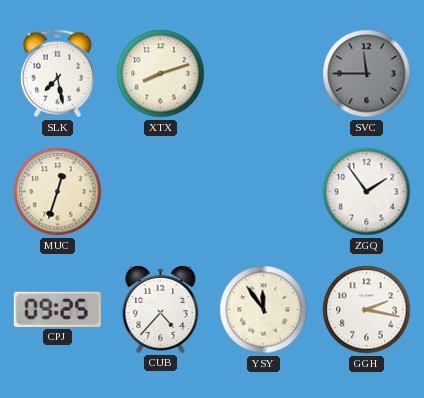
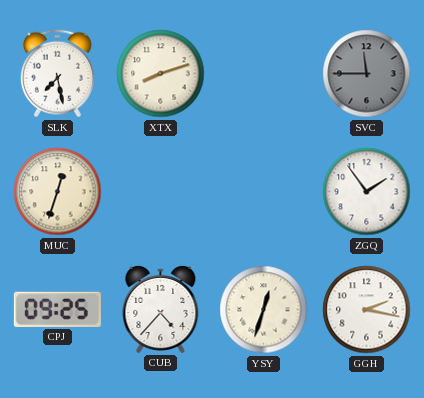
YSY: 11:54 -> 12:33
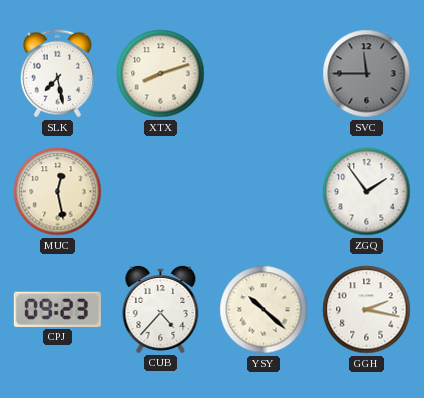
MUC: 12:33 -> 12:28
CPJ: 09:25 -> 09:23
YSY: 12:33 -> 10:22
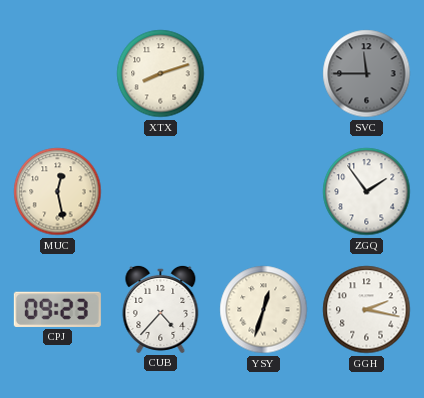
SLK: 7:28 -> none
YSY: 10:22 -> 12:33
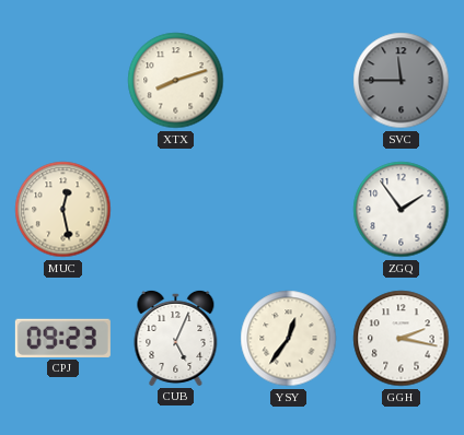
CUB: 4:37 -> 5:04
YSY: 12:33 -> 12:36
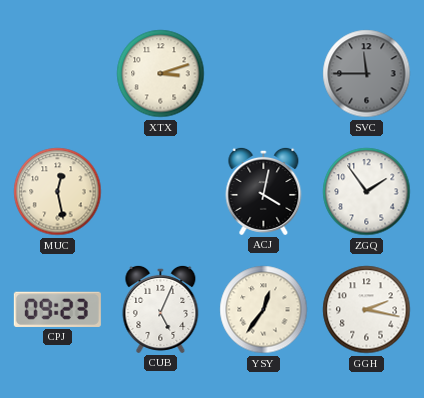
XTX: 8:12 -> 3:12
ACJ: none -> 4:02
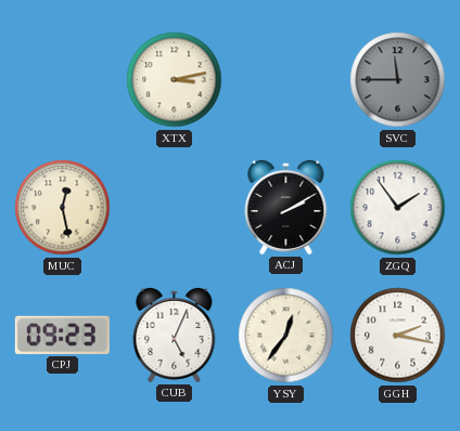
XTX: 3:12 -> 3:13
ACJ: 4:02 -> 2:10
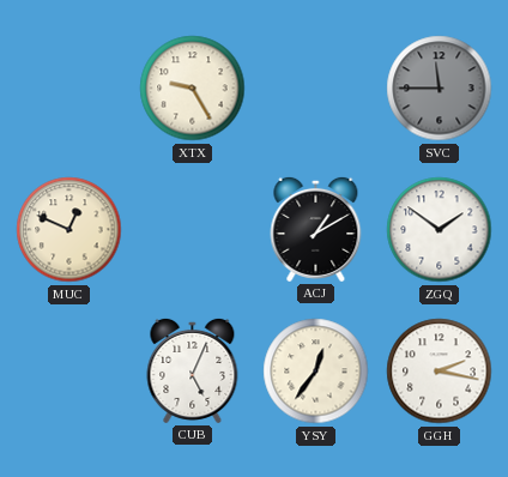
XTX: 3:13 -> 9:25
MUC: 12:28 -> 12:49
ACJ: 2:10 -> 1:10
ZGQ: 1:54 -> 1:51
CPJ: 09:23 -> none
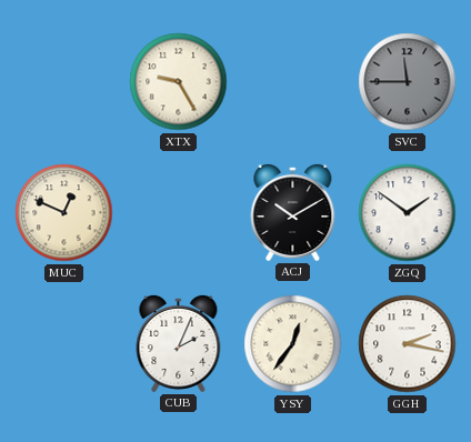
ACJ: 1:10 -> 10:10
CUB: 5:04 -> 2:04
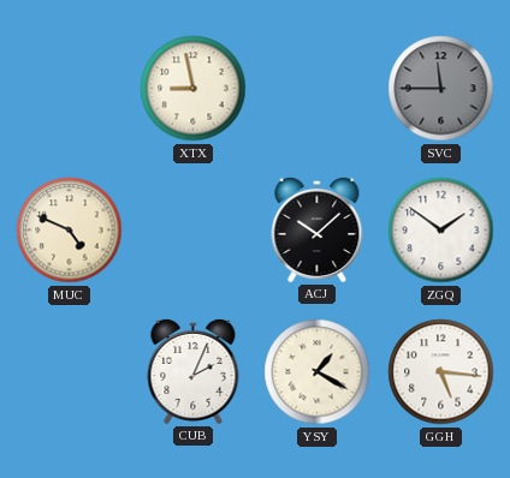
XTX: 9:25 -> 8:58
MUC: 12:49 -> 4:49
ACJ: 10:10 -> 10:08
YSY: 12:36 -> 1:20
GGH: 2:17 -> 5:16
